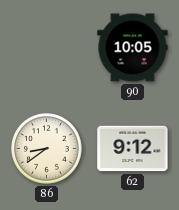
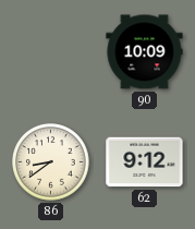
90: 10:05 -> 10:09
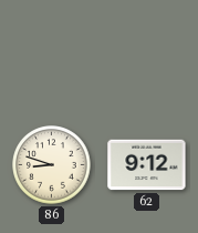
90: 10:09 -> none
86: 8:39 -> 8:48
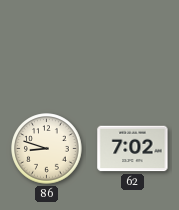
62: 9:12 -> 7:02
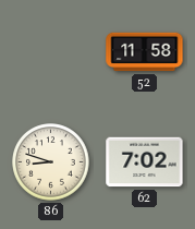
52: none -> 11:58
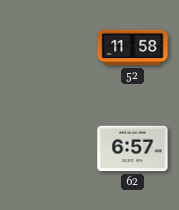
86: 8:48 -> none
62: 7:02 -> 6:57
